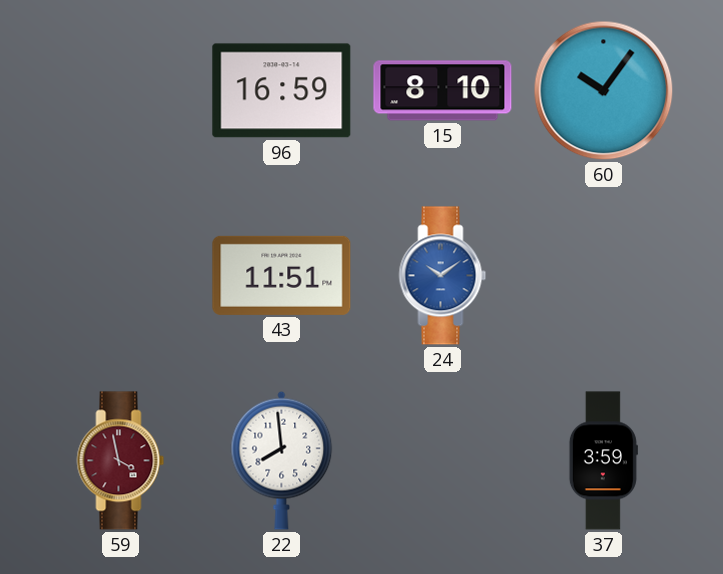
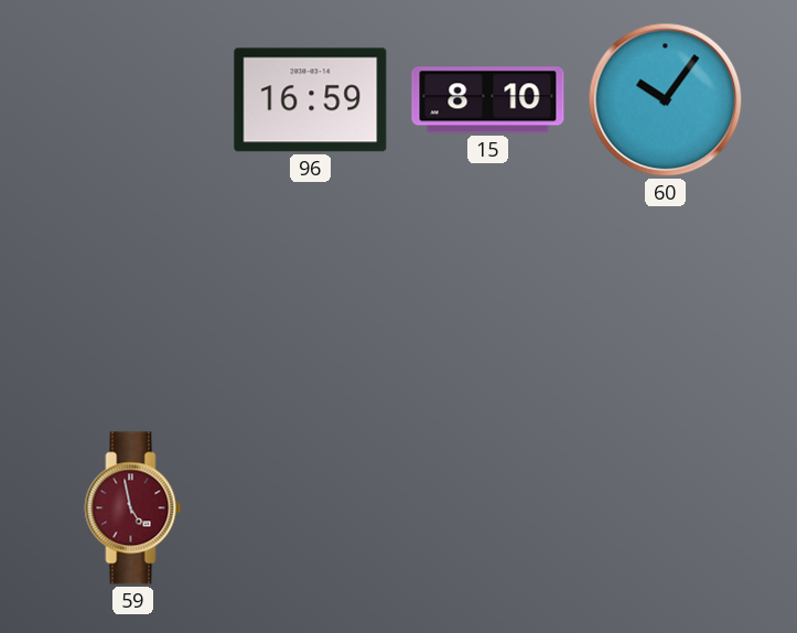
43: 11:51 -> none
24: 10:09 -> none
59: 3:58 -> 4:58
22: 7:59 -> none
37: 3:59 -> none
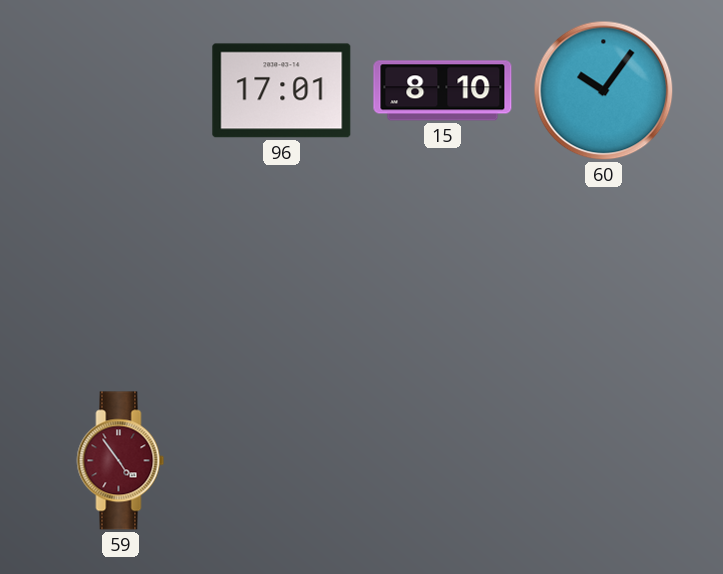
96: 16:59 -> 17:01
59: 4:58 -> 4:54
